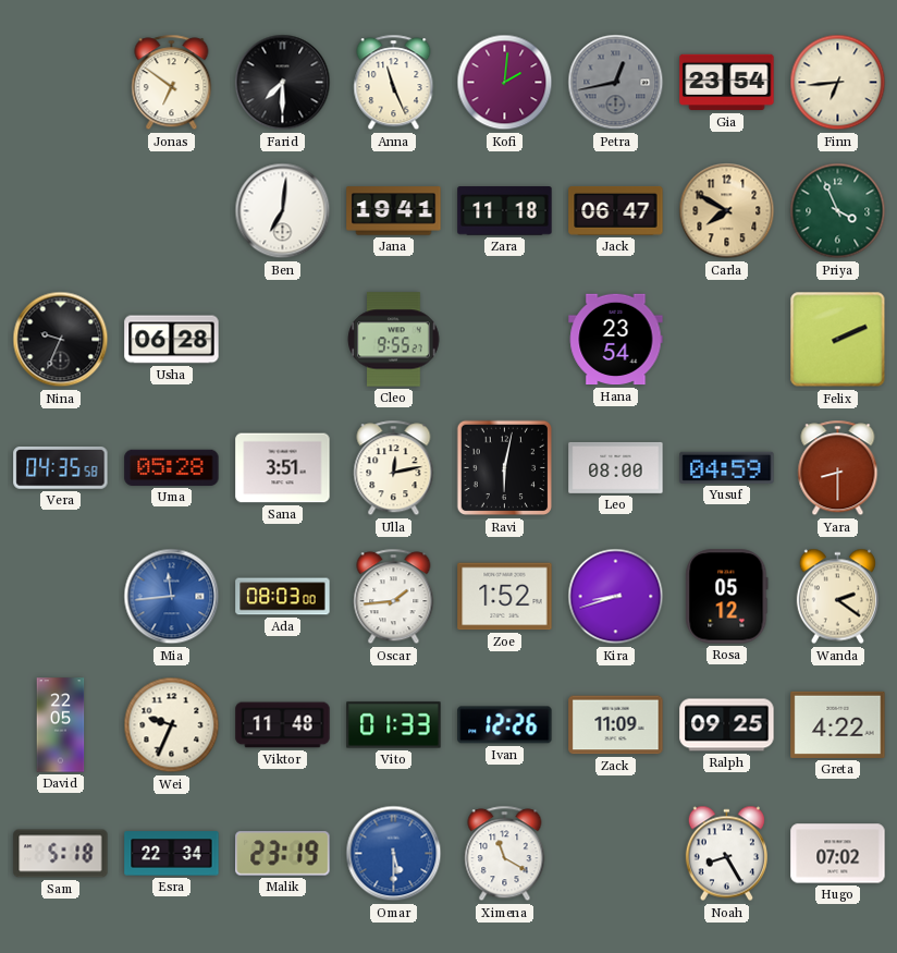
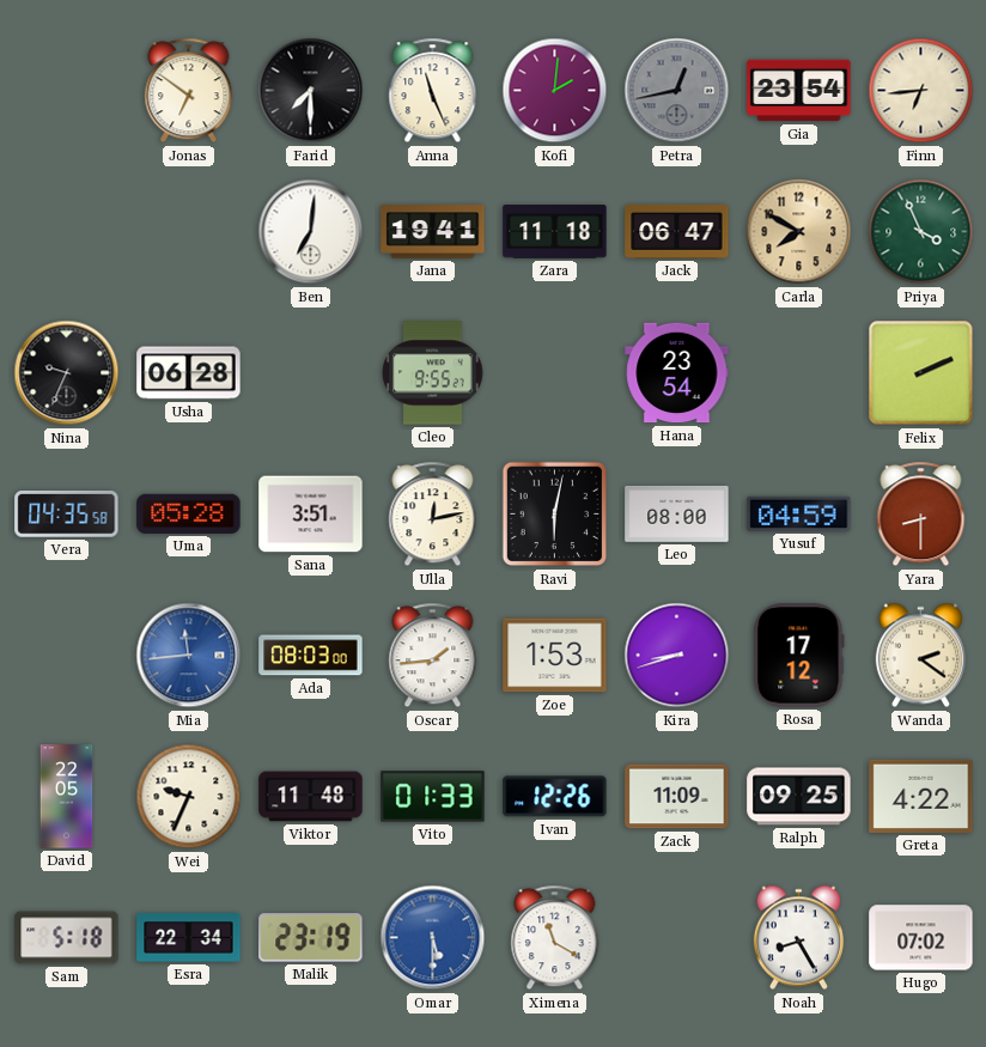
Zoe: 1:52 -> 1:53
Rosa: 05:12 -> 17:12
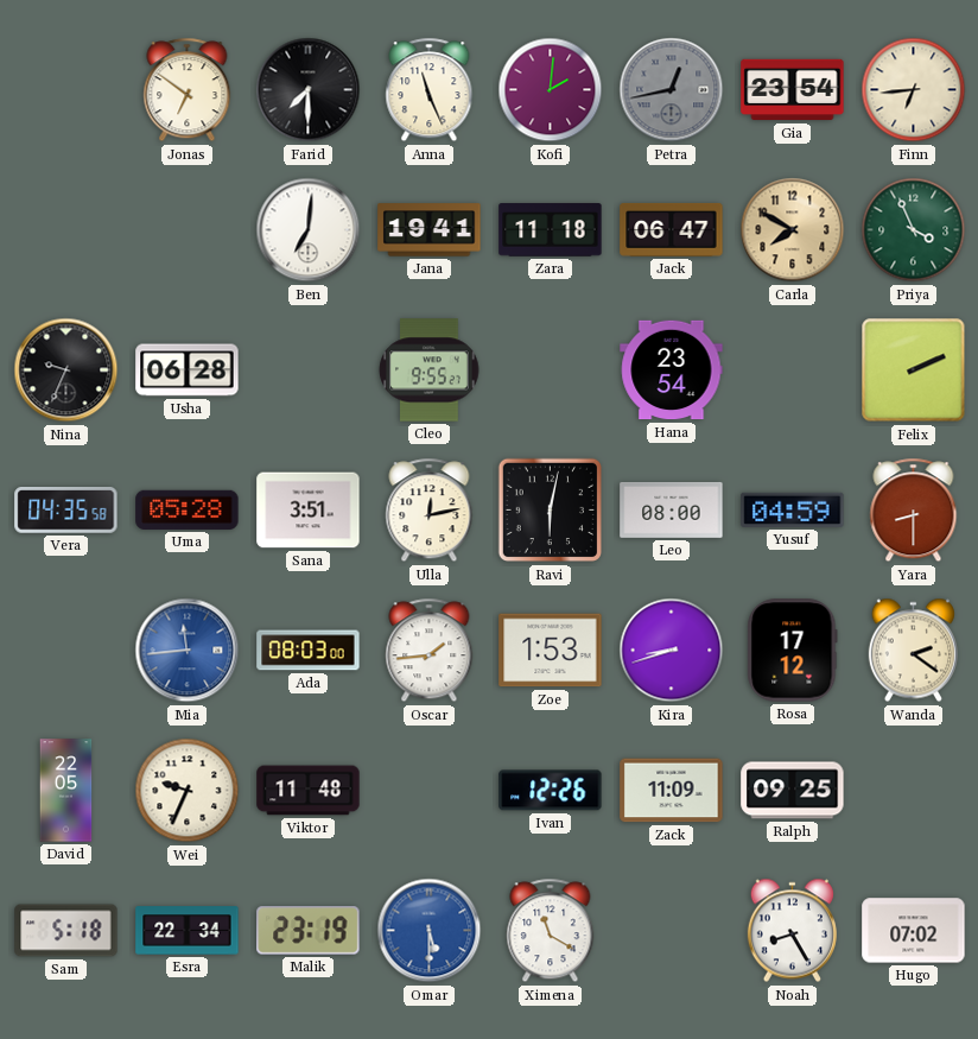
Vito: 01:33 -> none
Greta: 4:22 -> none
